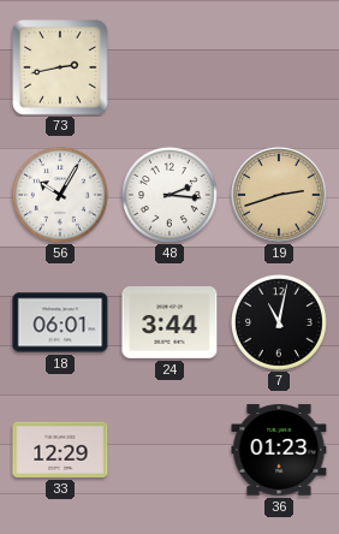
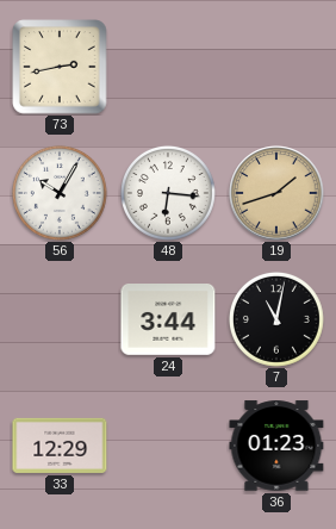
48: 2:16 -> 6:16
19: 2:42 -> 1:42
18: 06:01 -> none
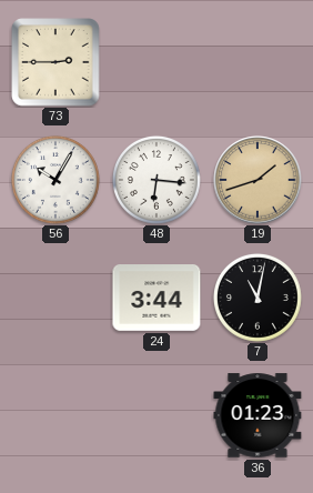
73: 2:43 -> 2:45
33: 12:29 -> none
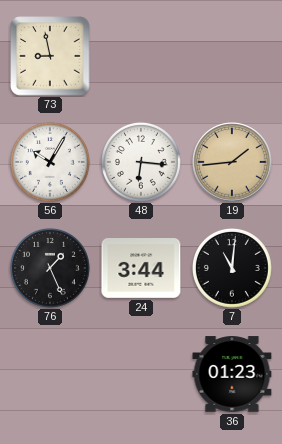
73: 2:45 -> 8:58
19: 1:42 -> 1:44
76: none -> 1:26
7: 11:02 -> 11:01
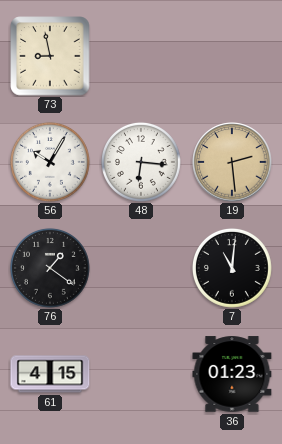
19: 1:44 -> 2:29
76: 1:26 -> 1:21
24: 3:44 -> none
61: none -> 4:15
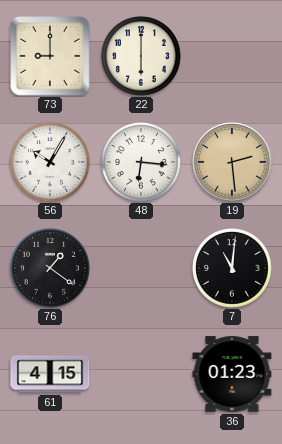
73: 8:58 -> 9:00
22: none -> 6:00
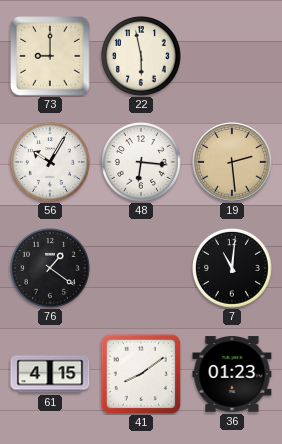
22: 6:00 -> 5:58
41: none -> 8:09
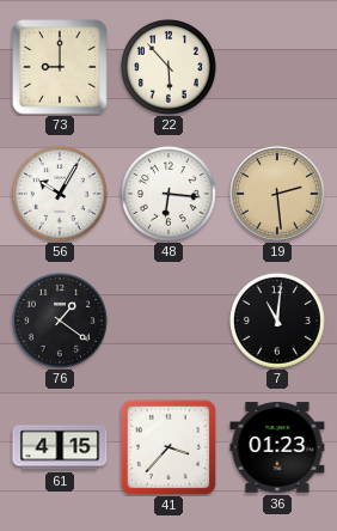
22: 5:58 -> 5:53
41: 8:09 -> 3:37
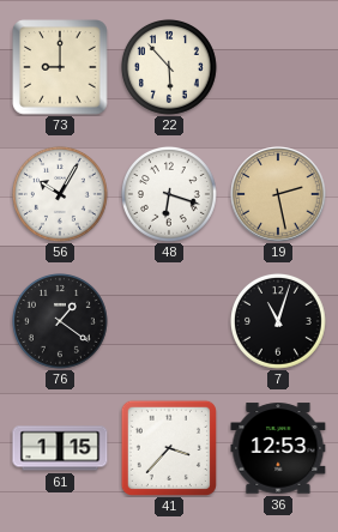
48: 6:16 -> 6:18
19: 2:29 -> 2:28
7: 11:01 -> 11:03
61: 4:15 -> 1:15
36: 01:23 -> 12:53
